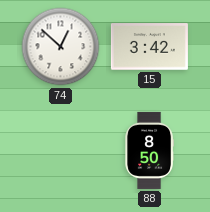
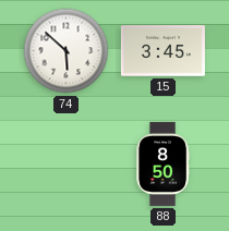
74: 12:52 -> 5:52
15: 3:42 -> 3:45
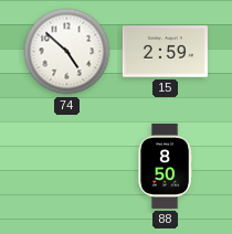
74: 5:52 -> 4:52
15: 3:45 -> 2:59
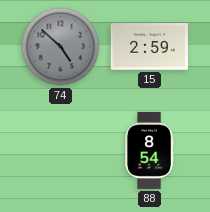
74 dial: white -> grey
88: 8:50 -> 8:54
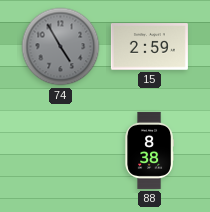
74: 4:52 -> 4:55
88: 8:54 -> 8:38
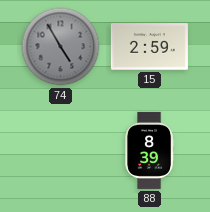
88: 8:38 -> 8:39
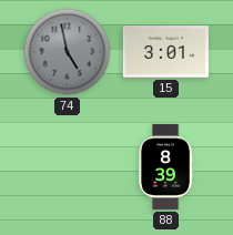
74: 4:55 -> 4:58
15: 2:59 -> 3:01
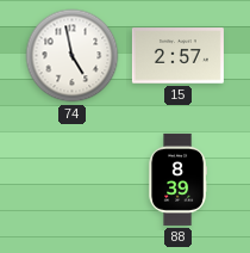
74 dial: grey -> white
15: 3:01 -> 2:57
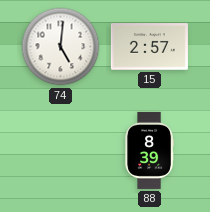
74: 4:58 -> 5:01
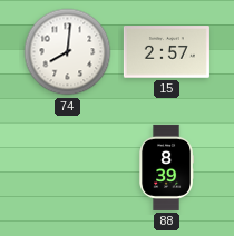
74: 5:01 -> 8:01
